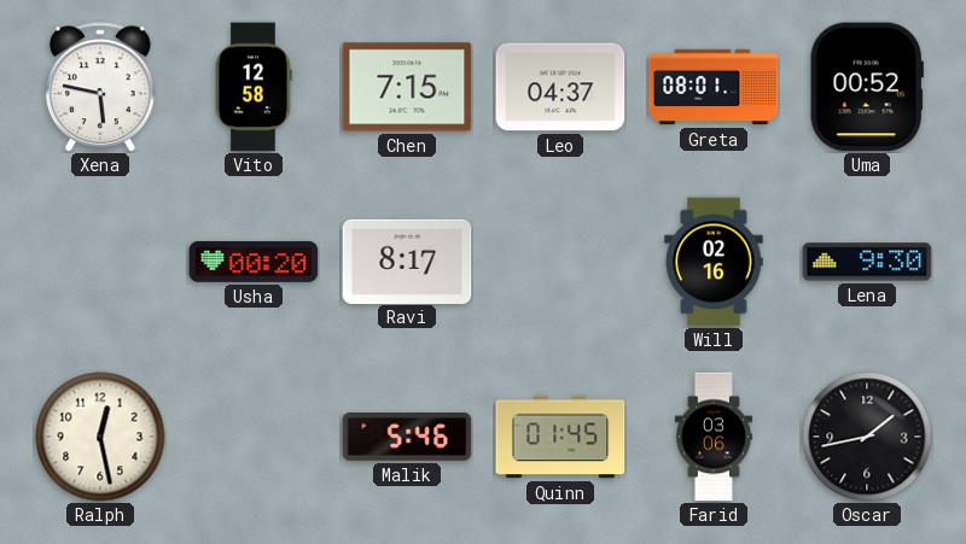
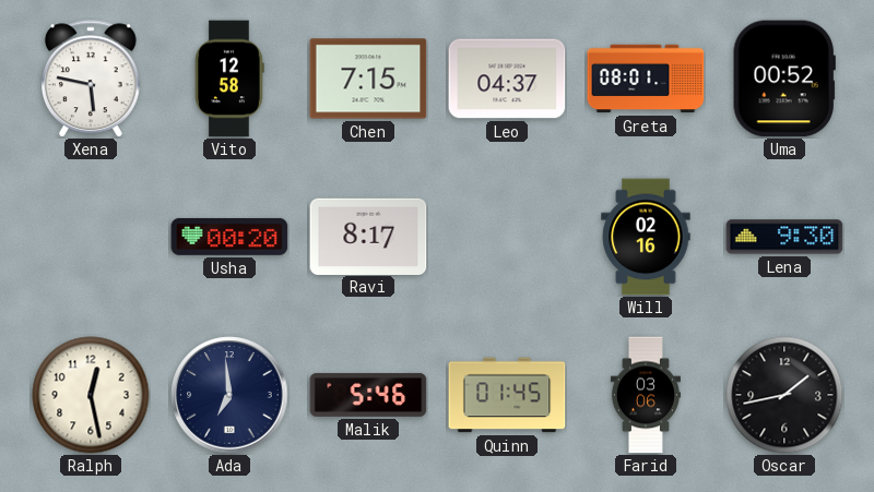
Ada: none -> 6:59
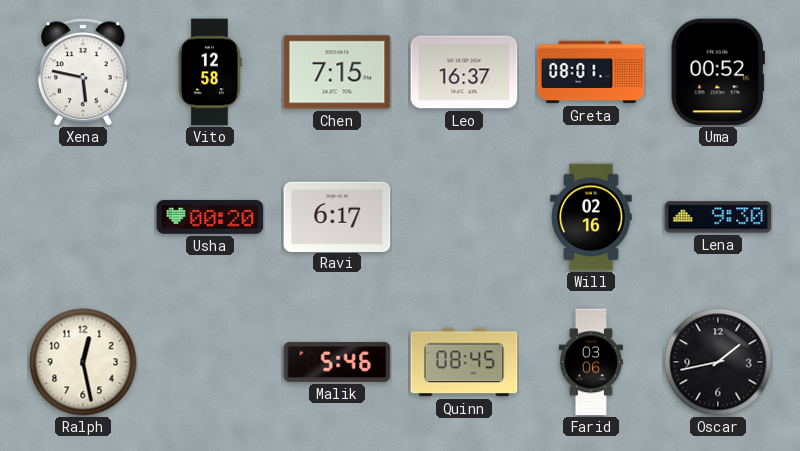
Leo: 04:37 -> 16:37
Ravi: 8:17 -> 6:17
Ada: 6:59 -> none
Quinn: 01:45 -> 08:45
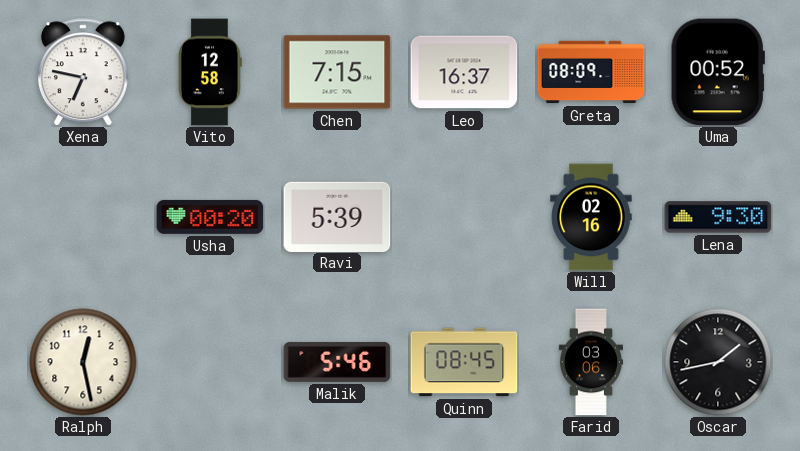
Xena: 5:47 -> 6:47
Greta: 08:01 -> 08:09
Ravi: 6:17 -> 5:39
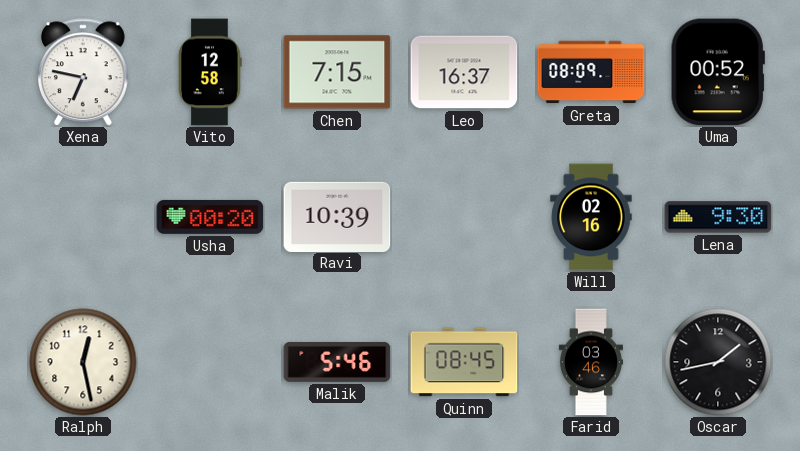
Ravi: 5:39 -> 10:39
Farid: 03:06 -> 03:46
